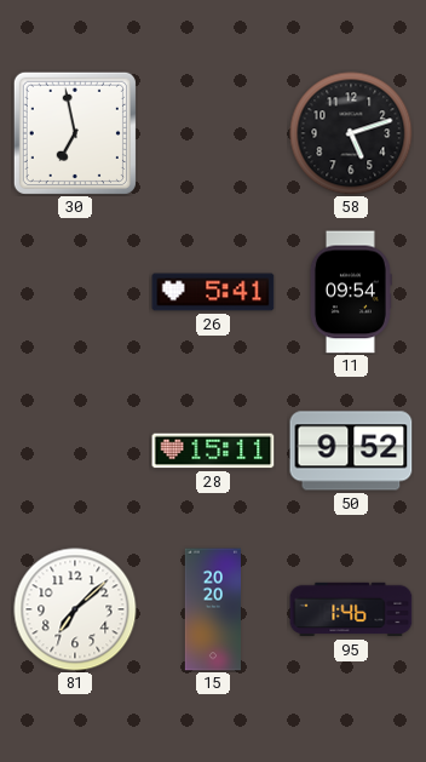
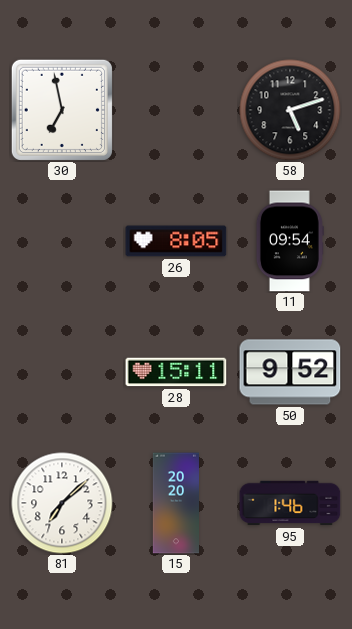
26: 5:41 -> 8:05
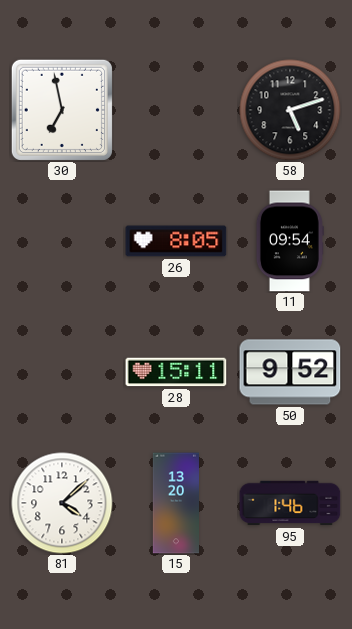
81: 7:08 -> 4:08
15: 20:20 -> 13:20
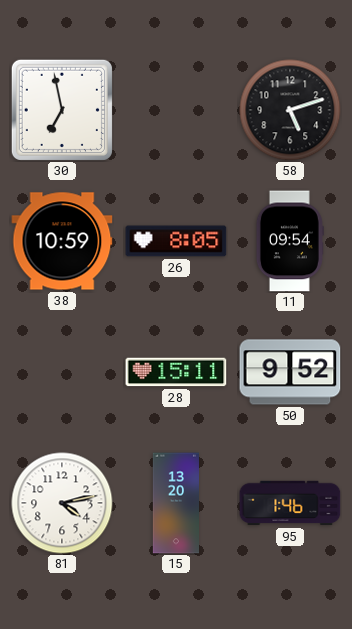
38: none -> 10:59
81: 4:08 -> 4:13
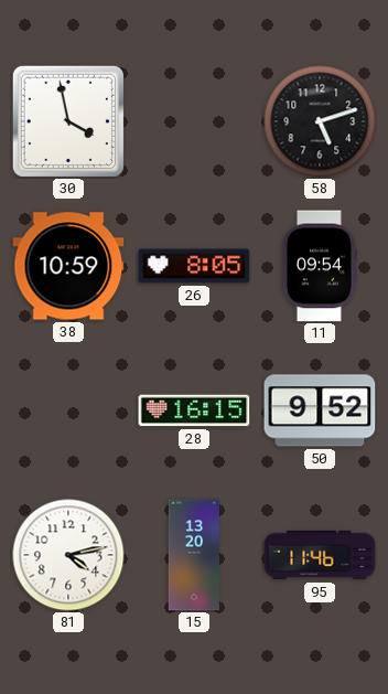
30: 6:58 -> 3:58
28: 15:11 -> 16:15
95: 1:46 -> 11:46
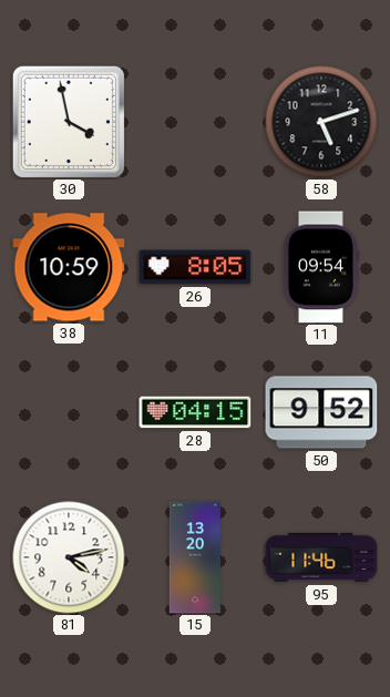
28: 16:15 -> 04:15
